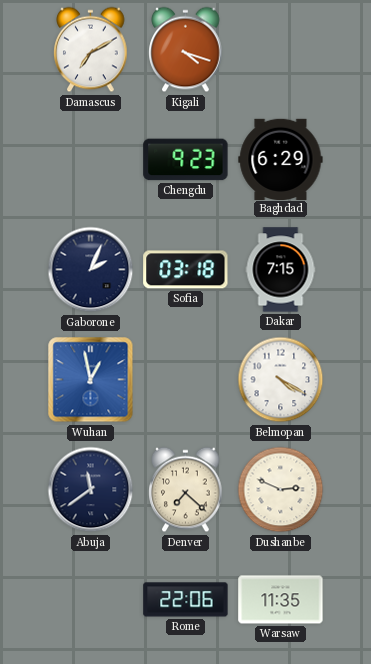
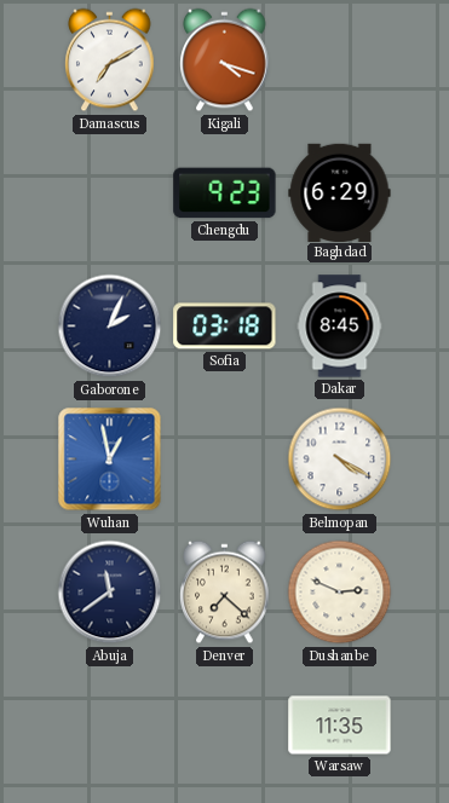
Dakar: 7:15 -> 8:45
Rome: 22:06 -> none
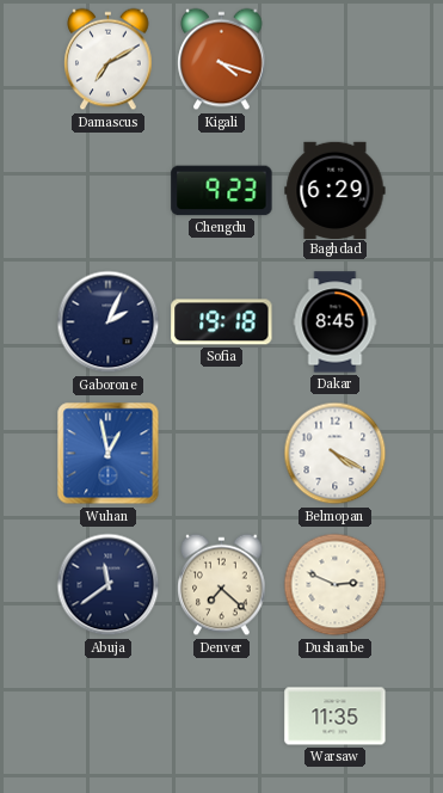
Sofia: 03:18 -> 19:18
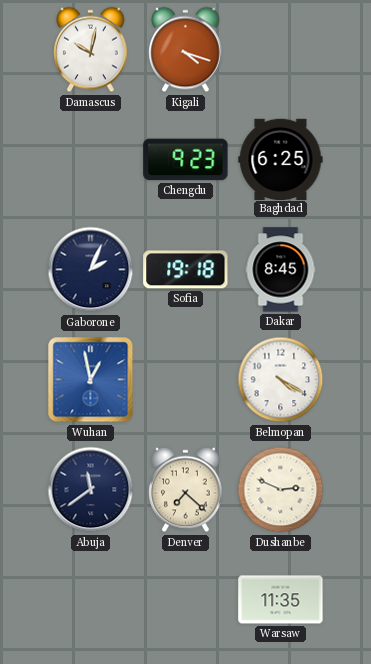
Damascus: 7:10 -> 10:02
Baghdad: 6:29 -> 6:25
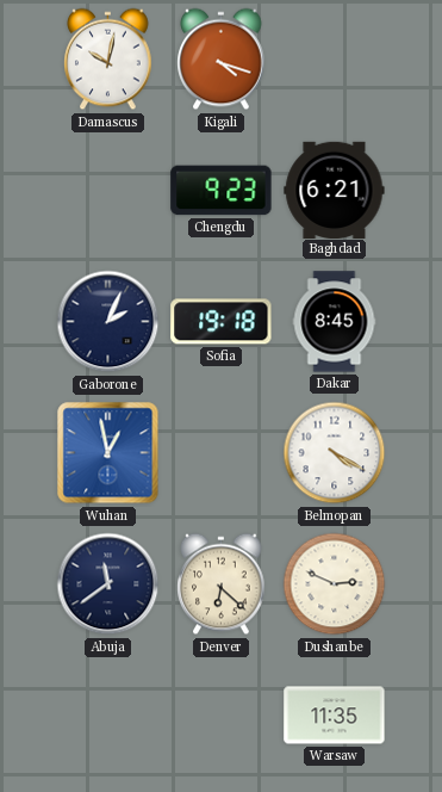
Baghdad: 6:25 -> 6:21
Denver: 7:22 -> 6:22
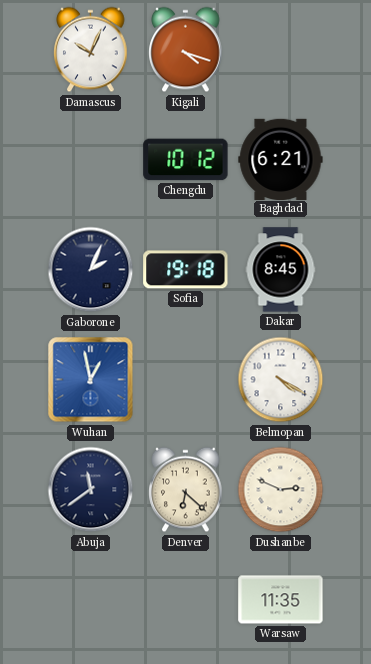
Damascus: 10:02 -> 10:04
Chengdu: 9:23 -> 10:12
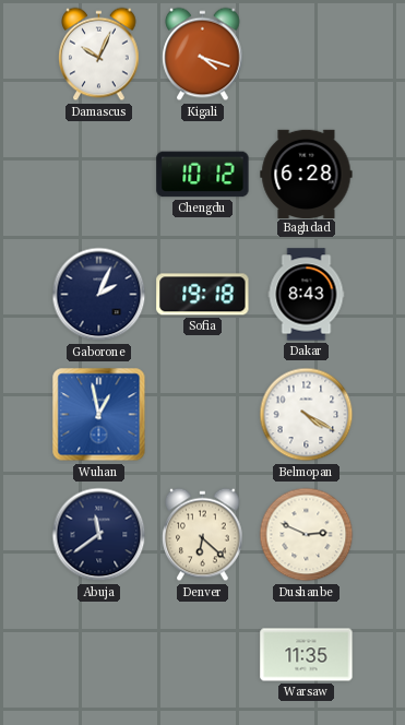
Baghdad: 6:21 -> 6:28
Dakar: 8:45 -> 8:43
